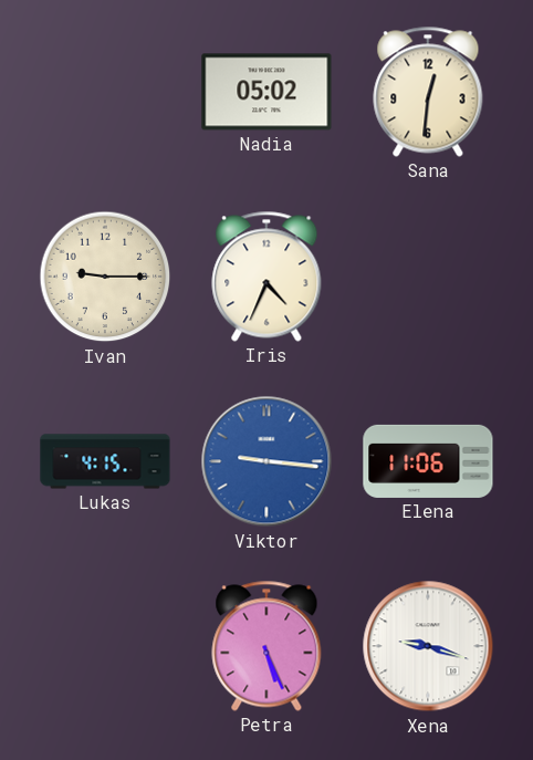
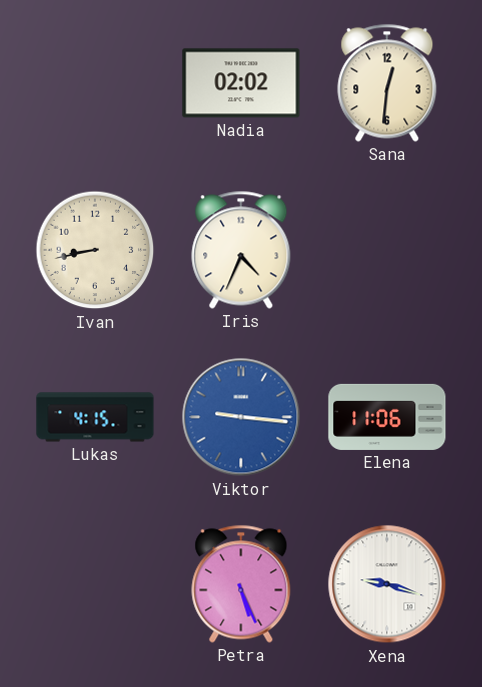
Nadia: 05:02 -> 02:02
Ivan: 9:15 -> 8:43
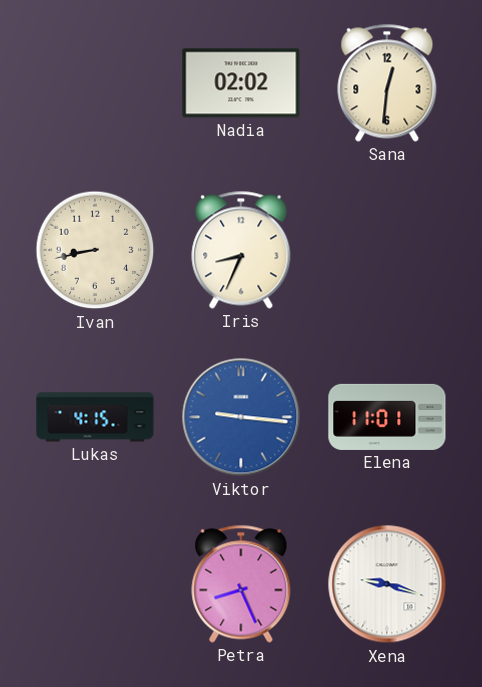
Iris: 4:34 -> 8:34
Elena: 11:06 -> 11:01
Petra: 5:26 -> 8:26
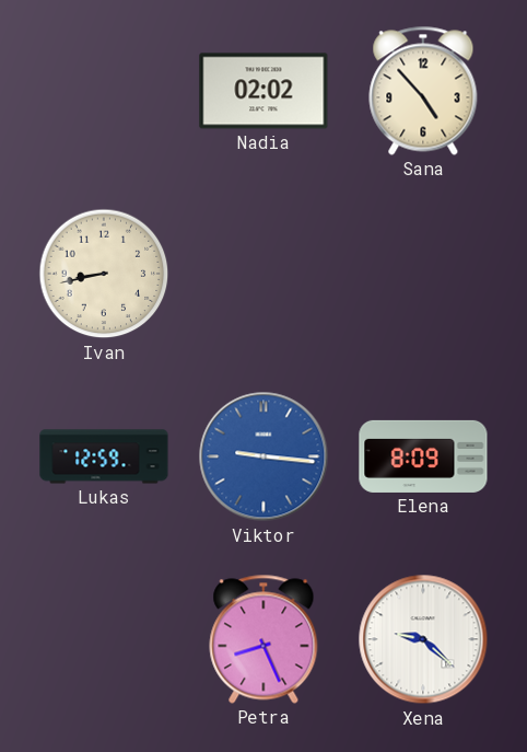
Sana: 12:31 -> 4:53
Iris: 8:34 -> none
Lukas: 4:15 -> 12:59
Elena: 11:01 -> 8:09
Xena: 9:18 -> 9:22
